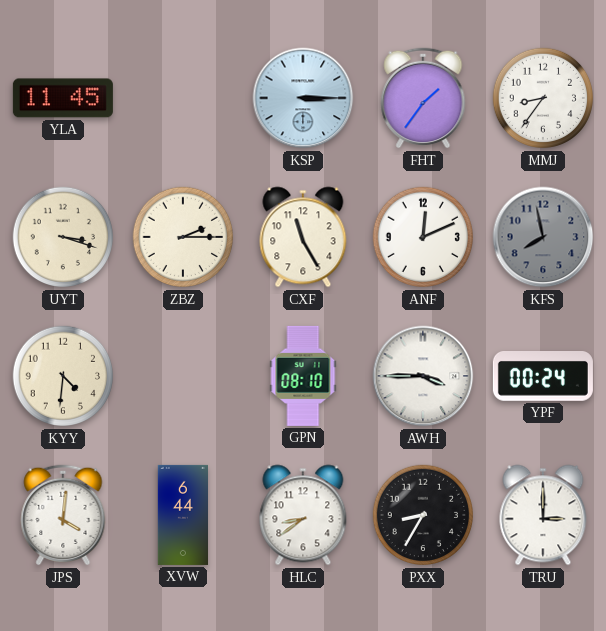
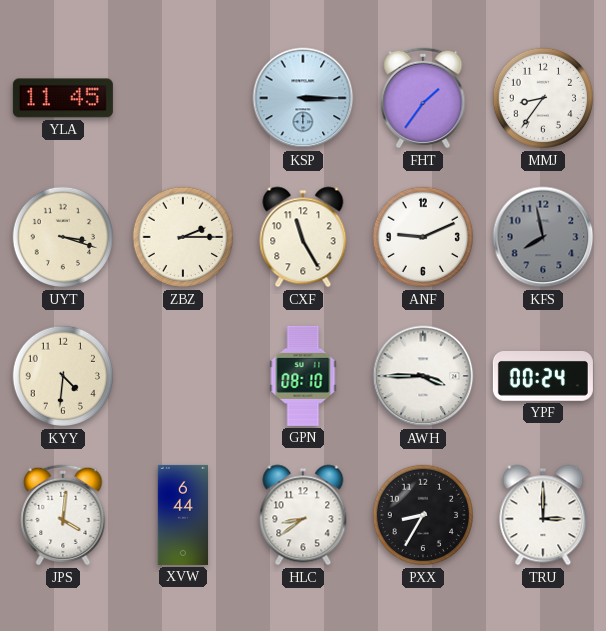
ANF: 12:11 -> 9:11
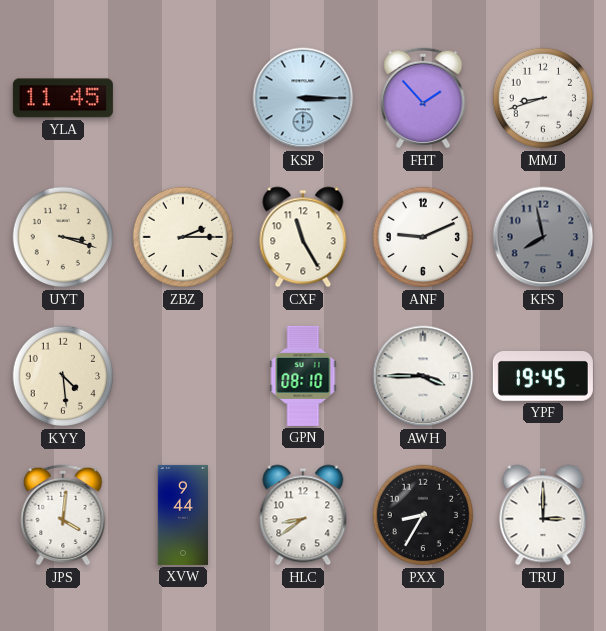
FHT: 1:36 -> 1:53
MMJ: 8:36 -> 8:42
KYY: 4:31 -> 4:29
YPF: 00:24 -> 19:45
XVW: 6:44 -> 9:44
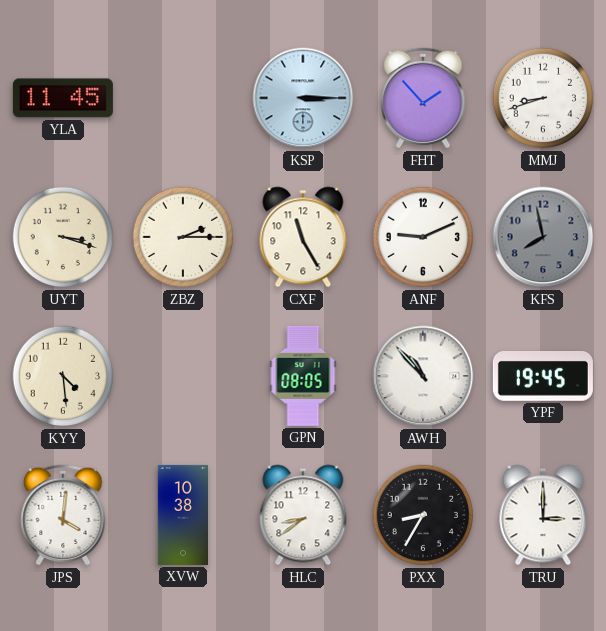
GPN: 08:10 -> 08:05
AWH: 3:45 -> 10:53
XVW: 9:44 -> 10:38
